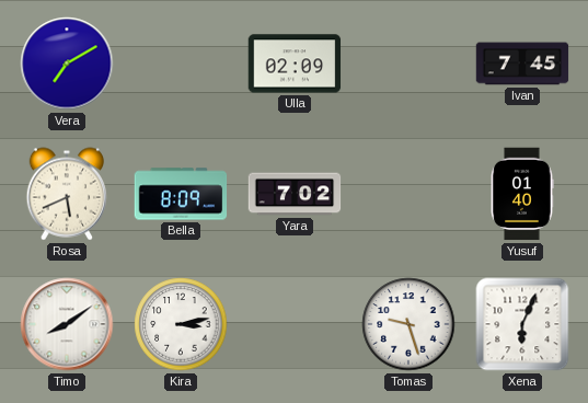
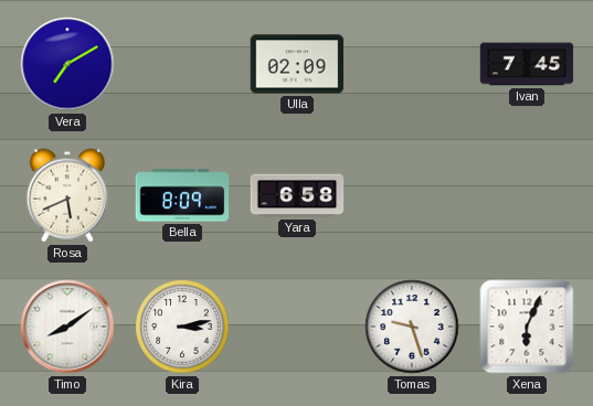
Yara: 7:02 -> 6:58
Yusuf: 01:40 -> none
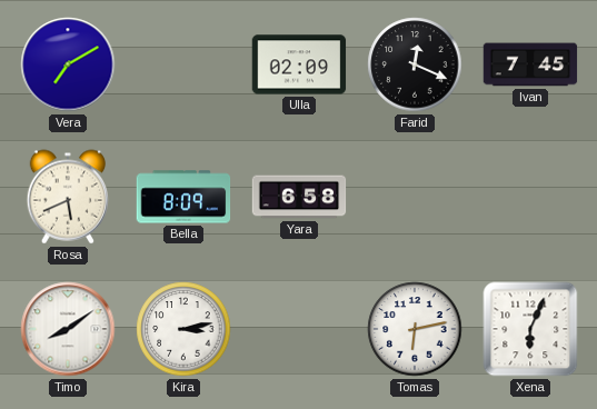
Farid: none -> 12:19
Tomas: 9:27 -> 6:13
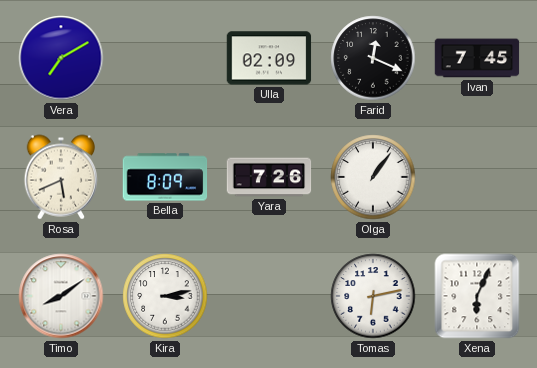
Yara: 6:58 -> 7:26
Olga: none -> 1:06
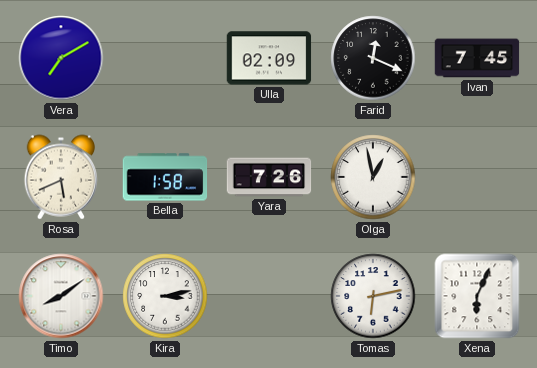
Bella: 8:09 -> 1:58
Olga: 1:06 -> 12:58
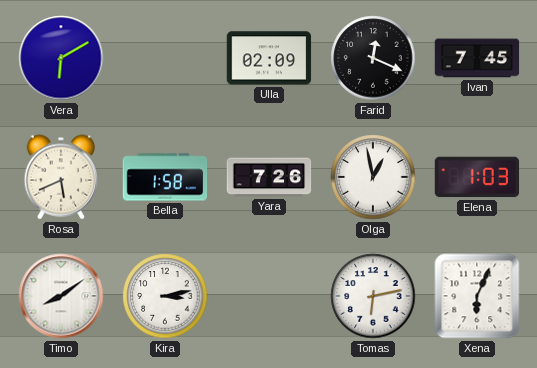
Vera: 7:10 -> 6:10
Elena: none -> 1:03
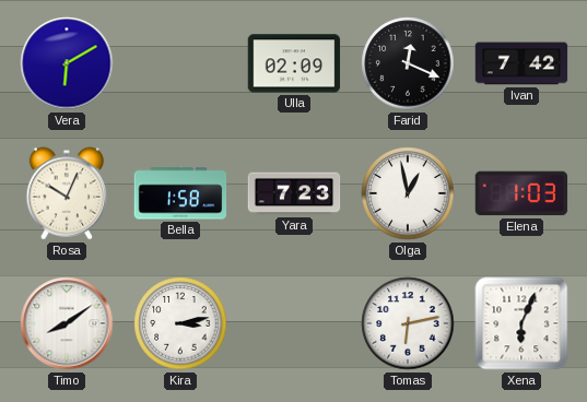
Ivan: 7:45 -> 7:42
Rosa: 5:41 -> 10:04
Yara: 7:26 -> 7:23
